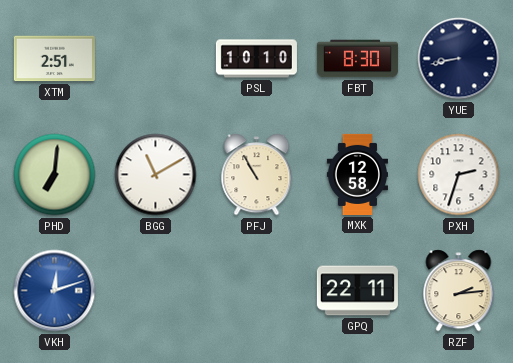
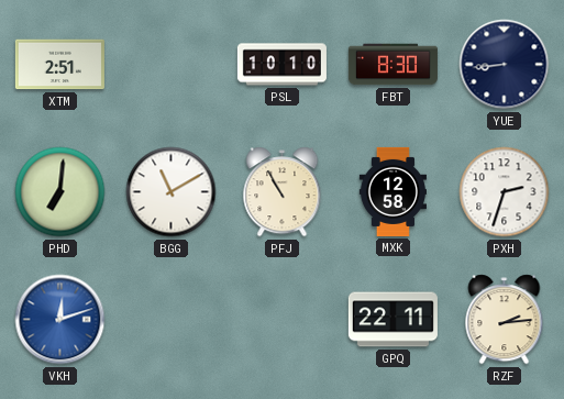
YUE: 8:43 -> 8:44
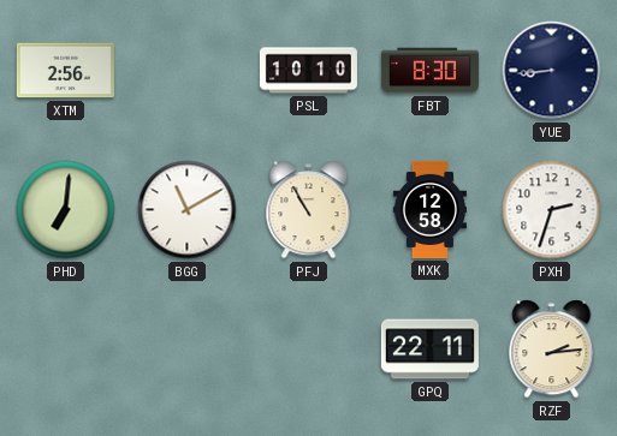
XTM: 2:51 -> 2:56
VKH: 12:12 -> none
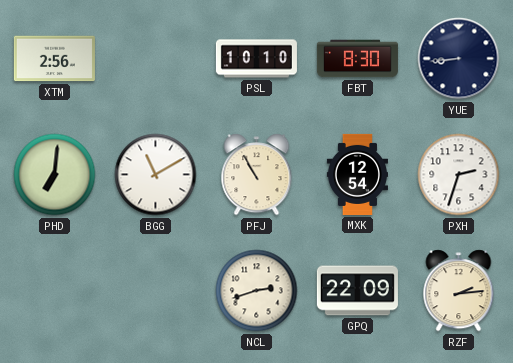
MXK: 12:58 -> 12:54
NCL: none -> 2:42
GPQ: 22:11 -> 22:09
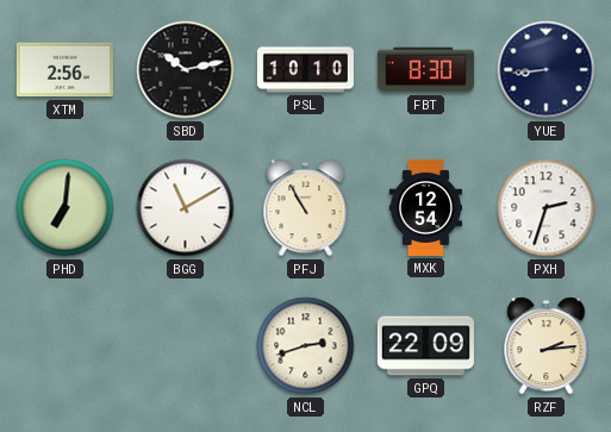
SBD: none -> 10:13
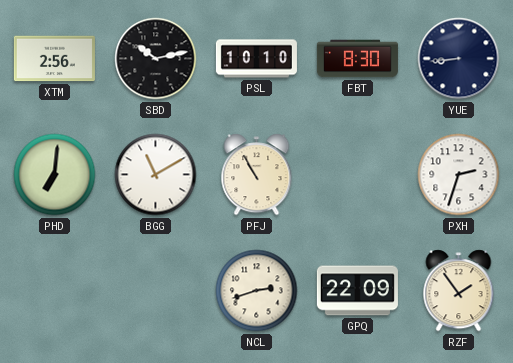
MXK: 12:54 -> none
RZF: 2:14 -> 1:54
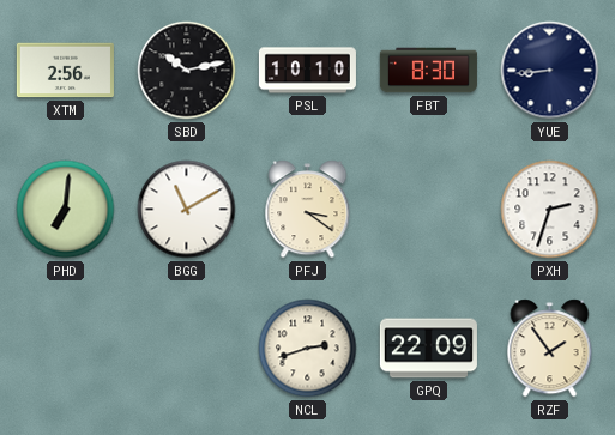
PFJ: 10:55 -> 3:21
